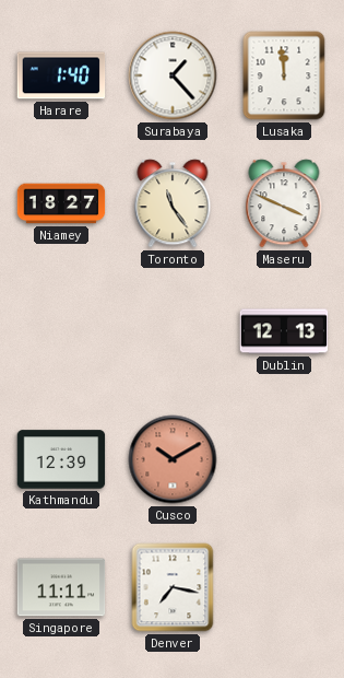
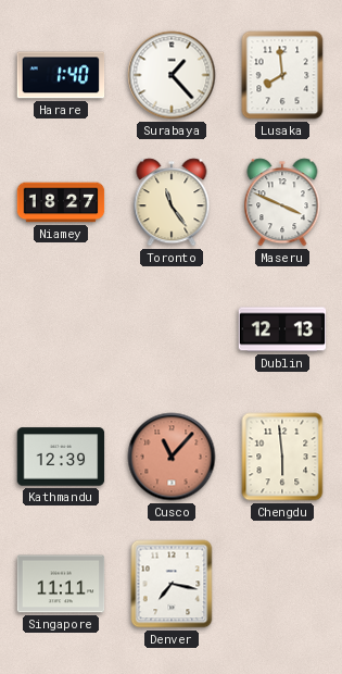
Lusaka: 11:59 -> 7:59
Cusco: 10:10 -> 11:07
Chengdu: none -> 5:59
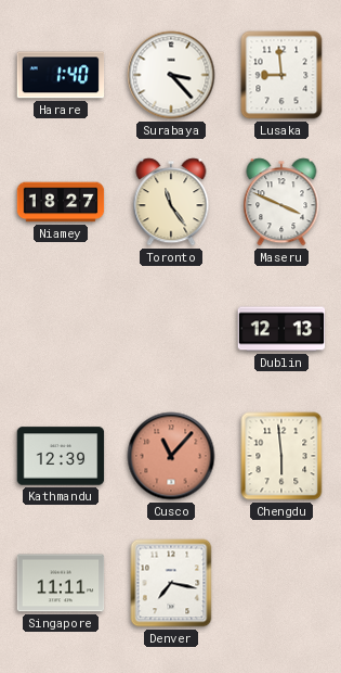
Surabaya: 1:23 -> 3:23
Lusaka: 7:59 -> 8:59
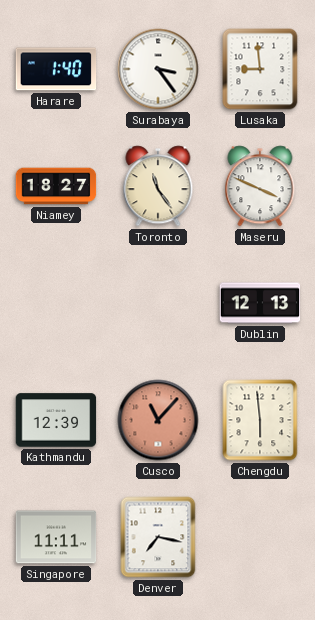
Surabaya: 3:23 -> 3:24
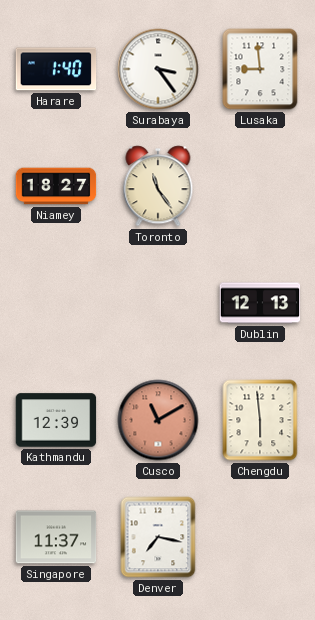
Maseru: 3:49 -> none
Cusco: 11:07 -> 11:10
Singapore: 11:11 -> 11:37
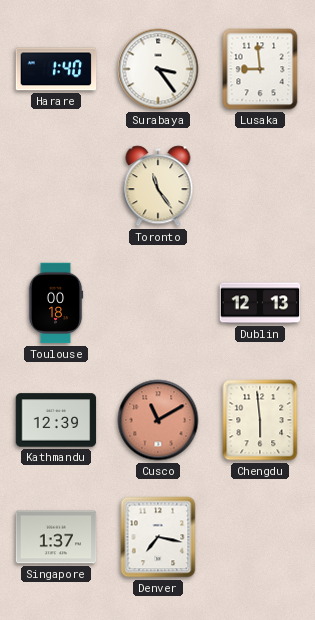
Niamey: 18:27 -> none
Toulouse: none -> 00:18
Singapore: 11:37 -> 1:37
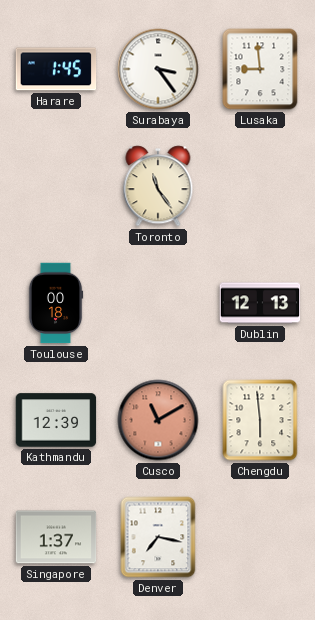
Harare: 1:40 -> 1:45
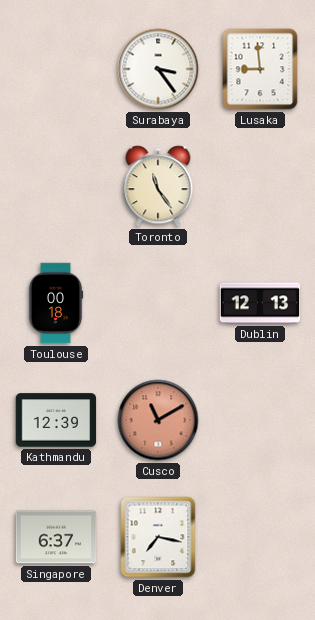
Harare: 1:45 -> none
Chengdu: 5:59 -> none
Singapore: 1:37 -> 6:37
